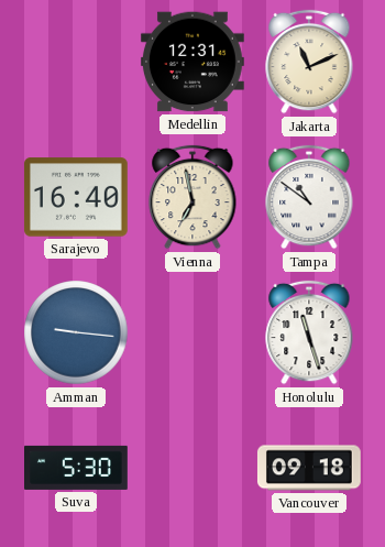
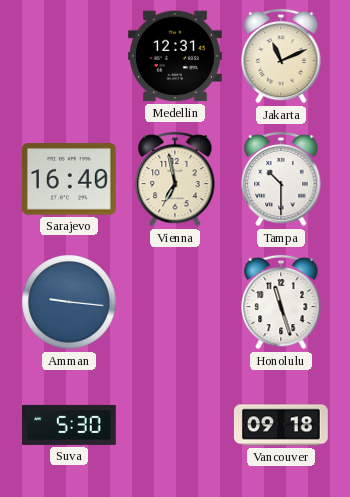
Tampa: 10:51 -> 10:30
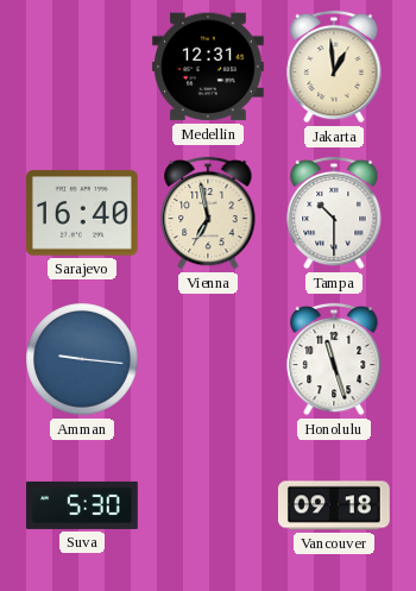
Jakarta: 11:11 -> 12:59
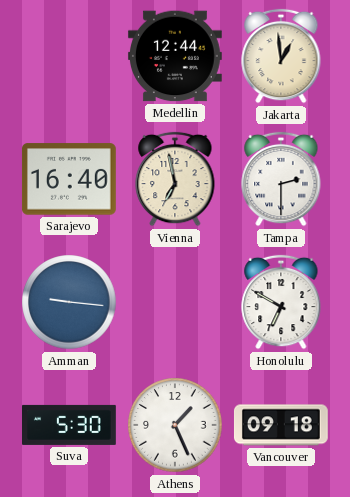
Medellin: 12:31 -> 12:44
Tampa: 10:30 -> 2:30
Honolulu: 11:27 -> 6:50
Athens: none -> 1:26
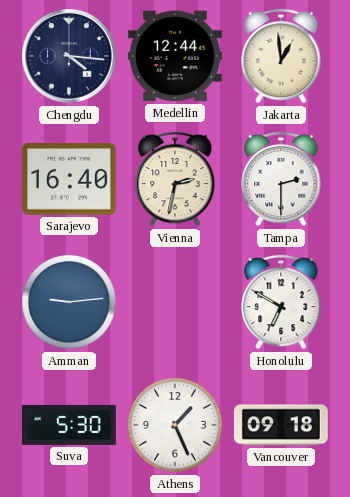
Chengdu: none -> 4:16
Vienna: 6:58 -> 2:32
Amman: 9:16 -> 9:14
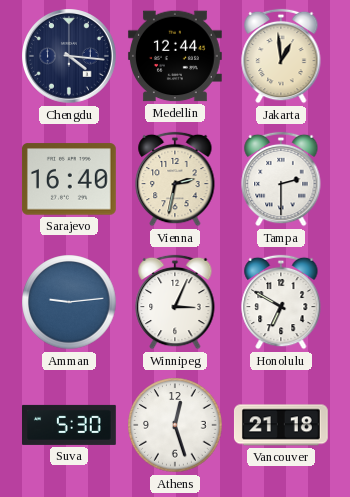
Winnipeg: none -> 3:04
Athens: 1:26 -> 12:27
Vancouver: 09:18 -> 21:18
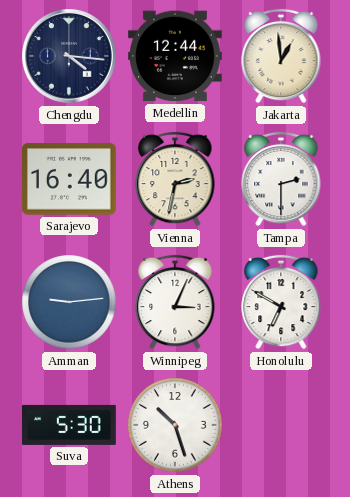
Athens: 12:27 -> 10:27
Vancouver: 21:18 -> none
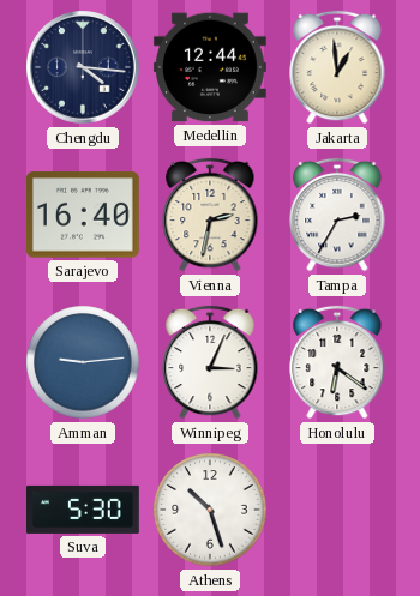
Tampa: 2:30 -> 2:35
Honolulu: 6:50 -> 6:21
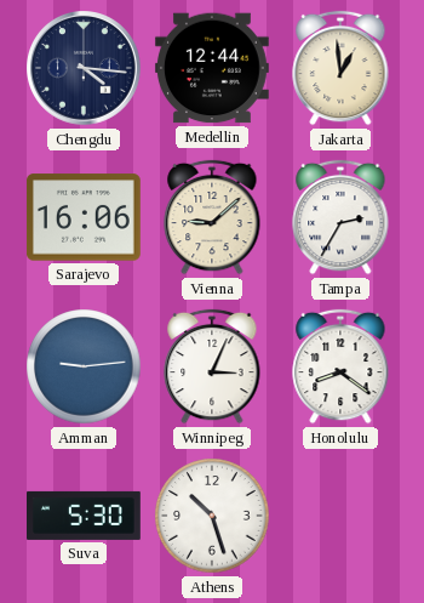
Sarajevo: 16:40 -> 16:06
Vienna: 2:32 -> 9:08
Honolulu: 6:21 -> 8:21
